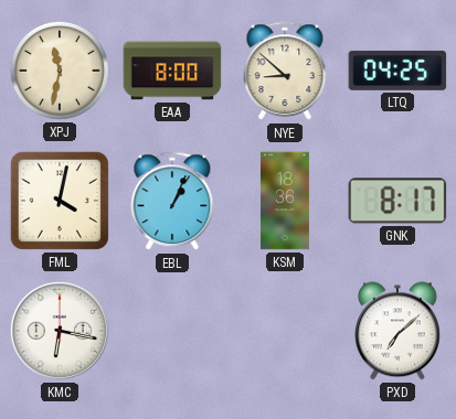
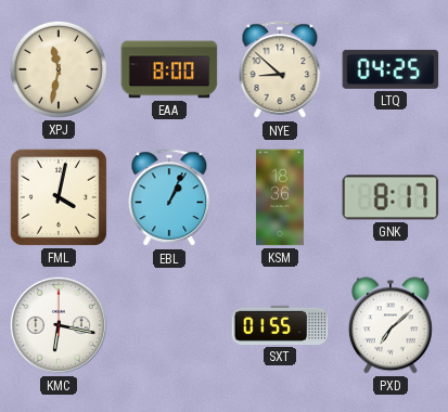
SXT: none -> 01:55
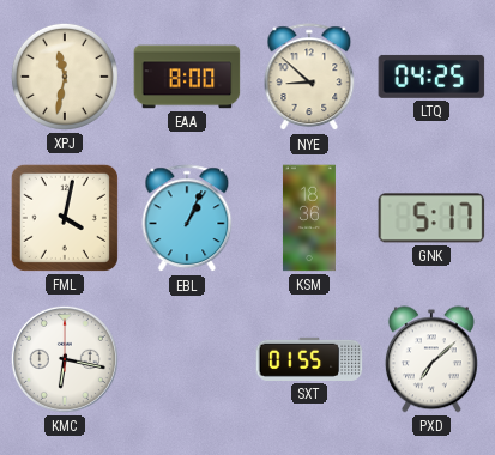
GNK: 8:17 -> 5:17
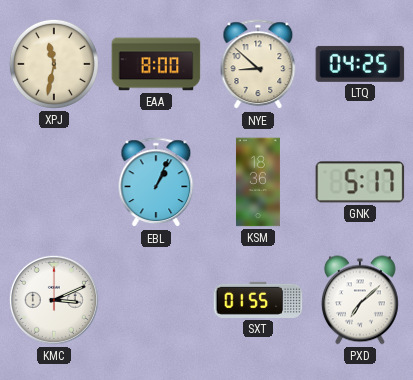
FML: 4:02 -> none
KMC: 6:17 -> 3:11
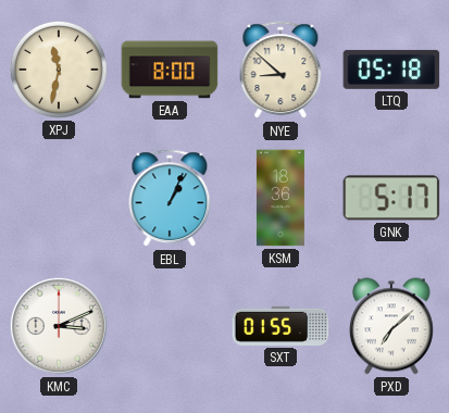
LTQ: 04:25 -> 05:18
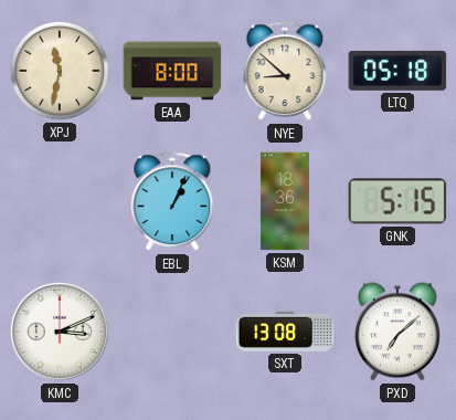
GNK: 5:17 -> 5:15
SXT: 01:55 -> 13:08
